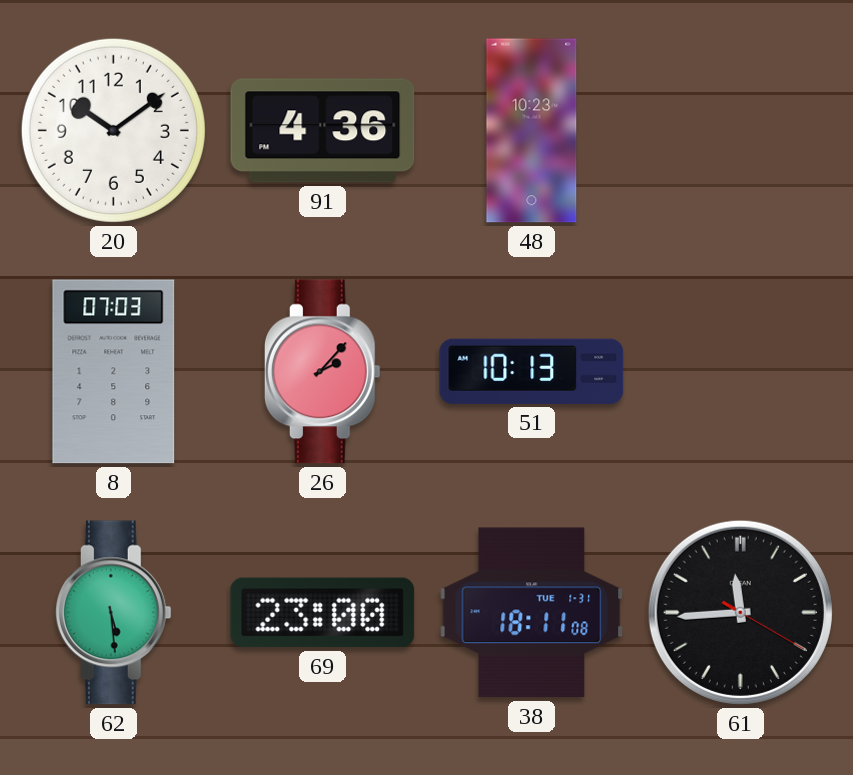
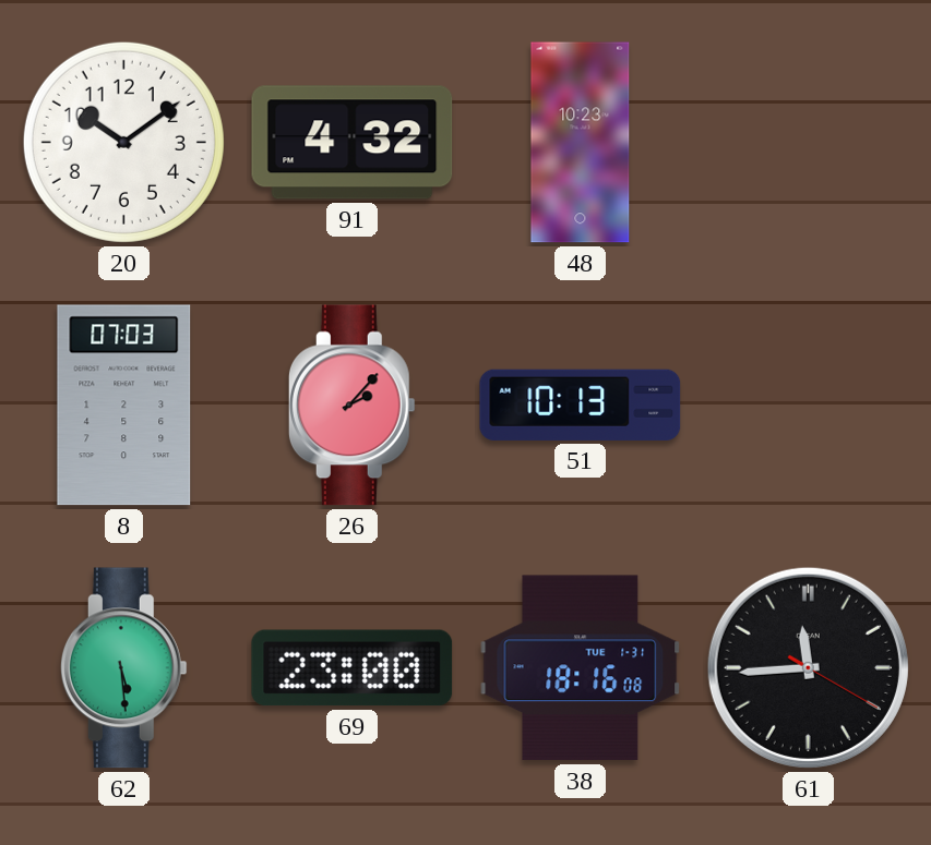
91: 4:36 -> 4:32
38: 18:11 -> 18:16
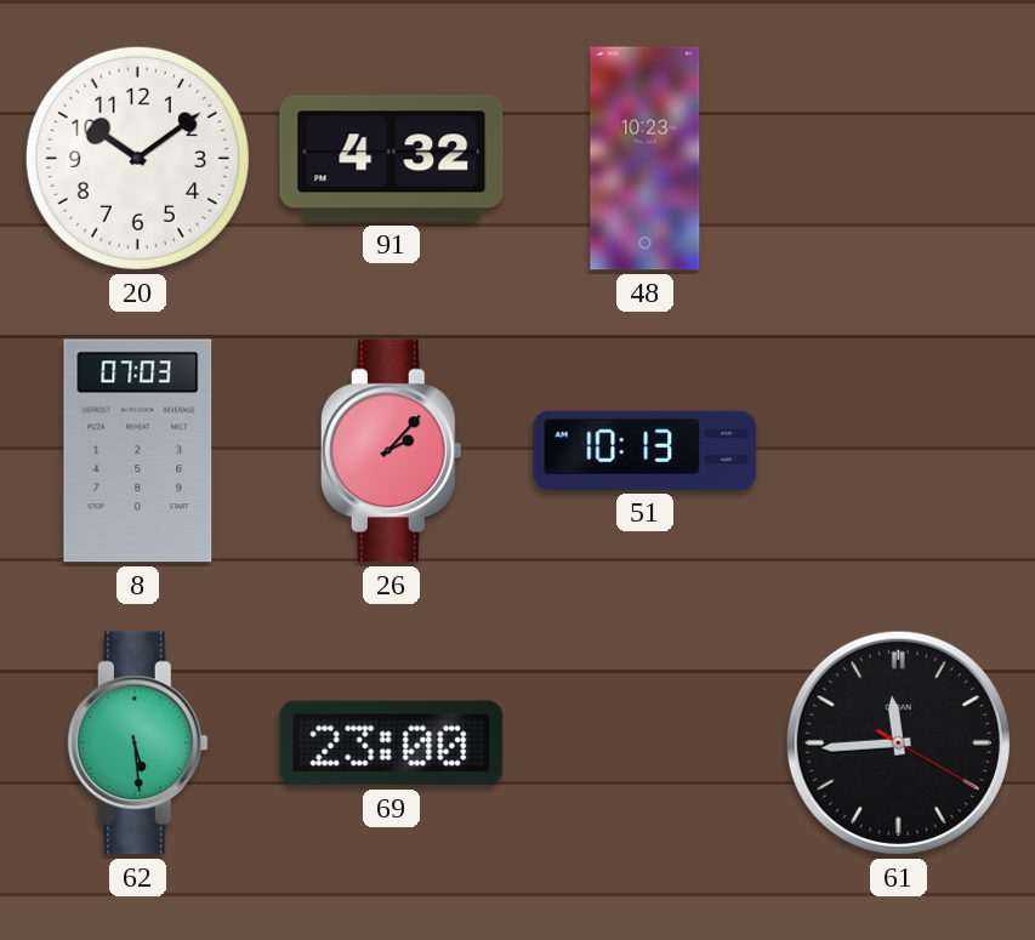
38: 18:16 -> none
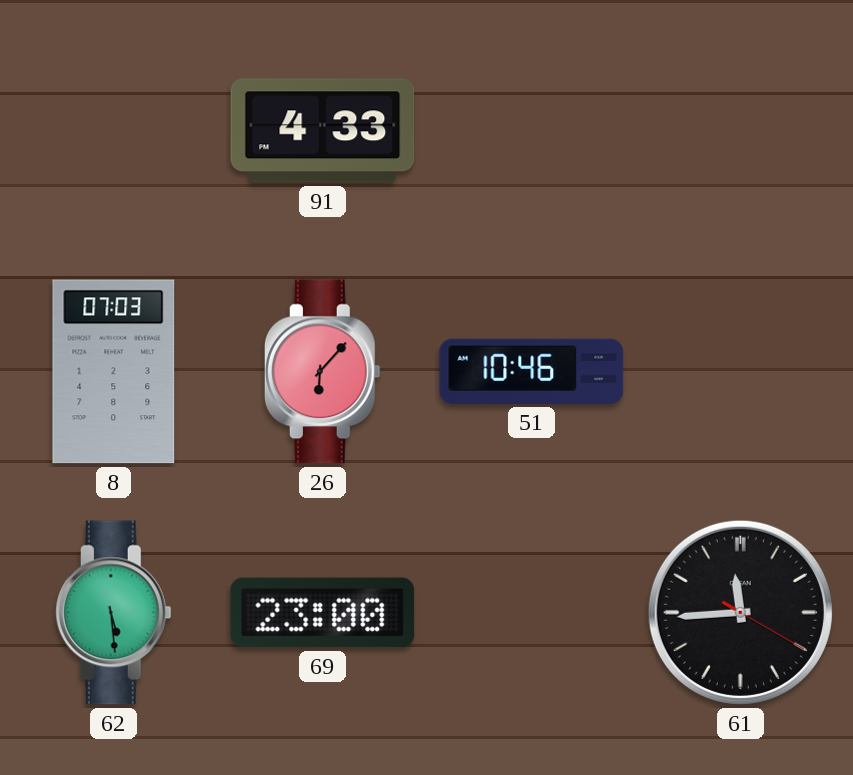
20: 10:09 -> none
91: 4:32 -> 4:33
48: 10:23 -> none
26: 2:07 -> 6:07
51: 10:13 -> 10:46
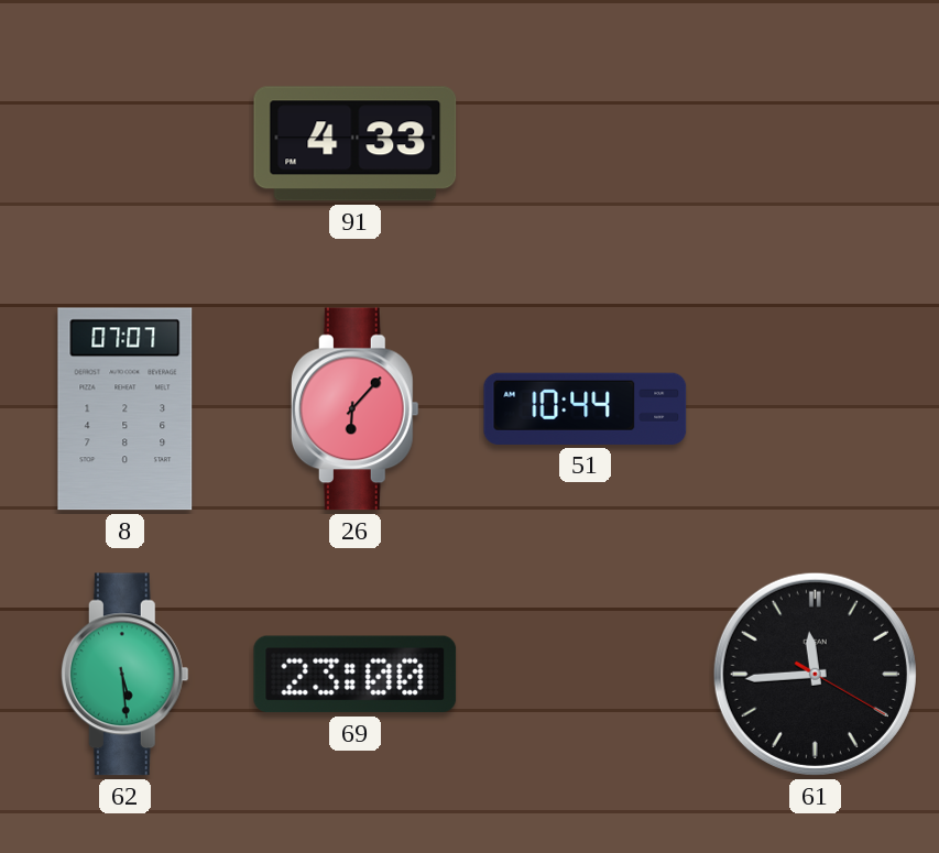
8: 07:03 -> 07:07
51: 10:46 -> 10:44
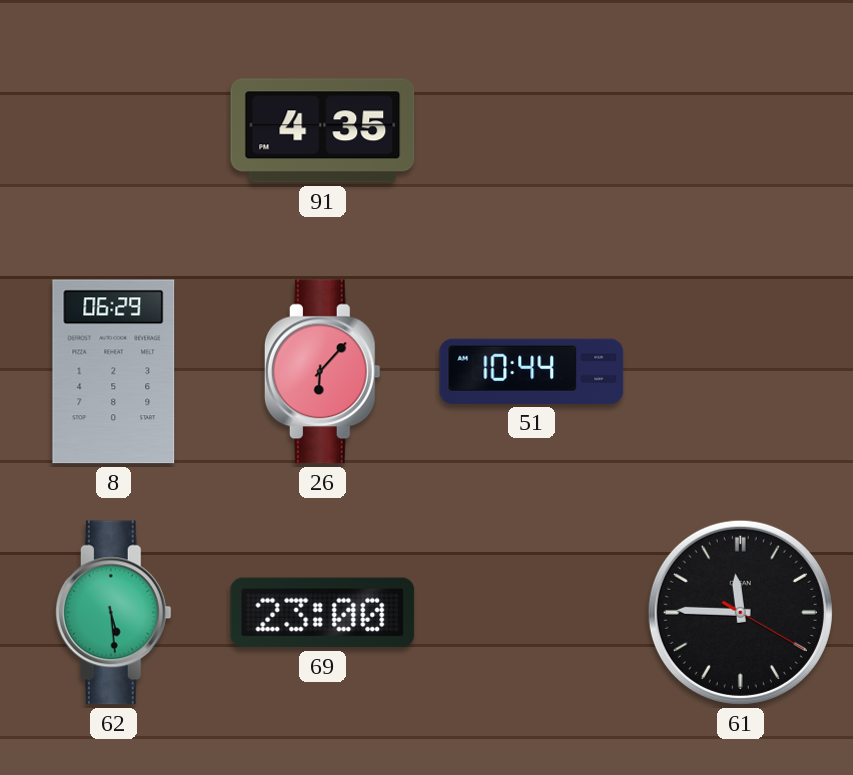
91: 4:33 -> 4:35
8: 07:07 -> 06:29
61: 11:44 -> 11:45
